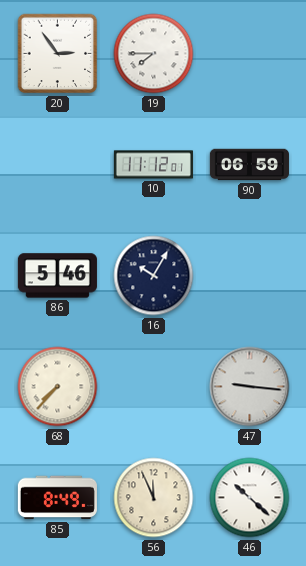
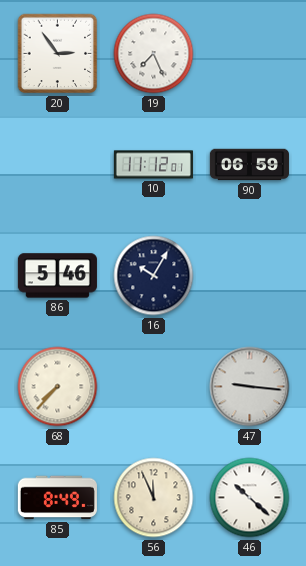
19: 7:45 -> 7:26
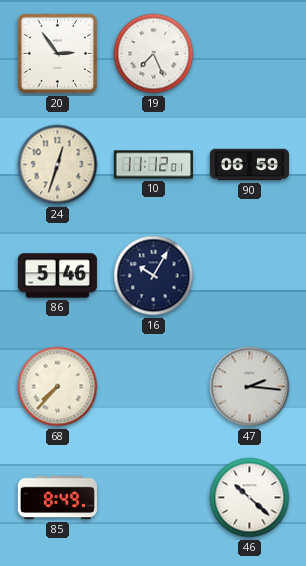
24: none -> 12:33
47: 9:16 -> 2:16
56: 11:56 -> none
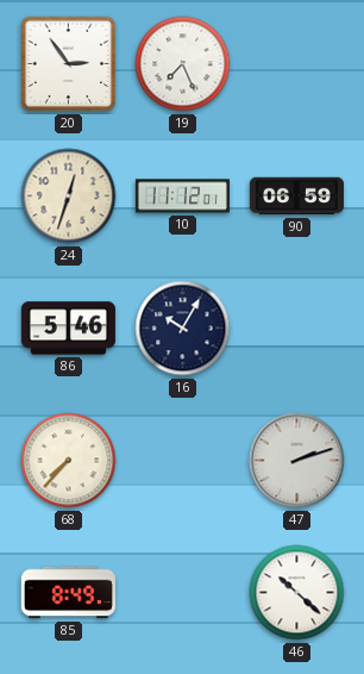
47: 2:16 -> 2:12
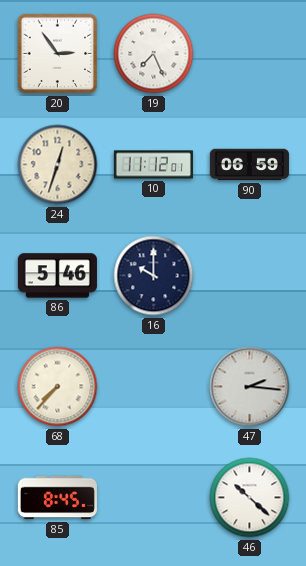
16: 10:05 -> 10:00
47: 2:12 -> 2:16
85: 8:49 -> 8:45
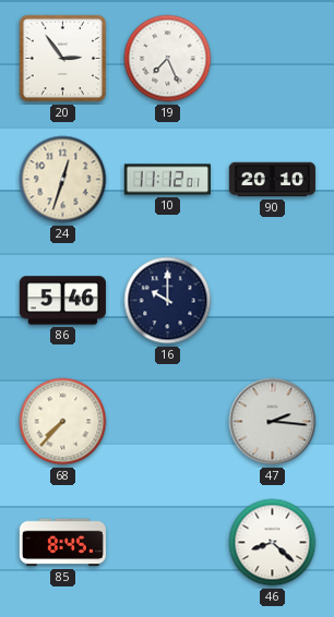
90: 06:59 -> 20:10
46: 10:22 -> 8:22
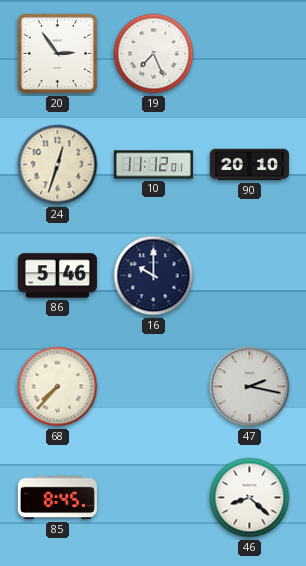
47: 2:16 -> 2:17
